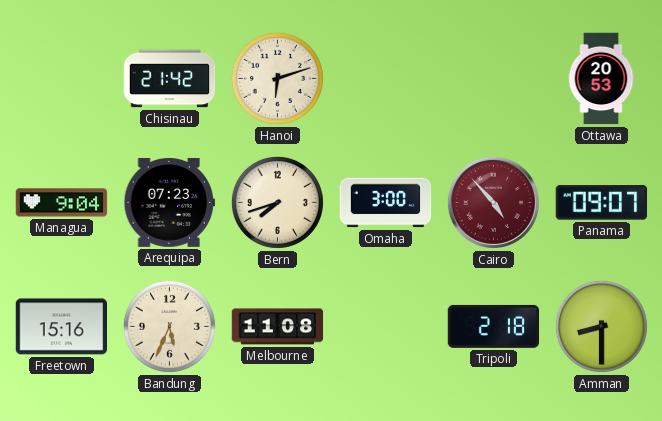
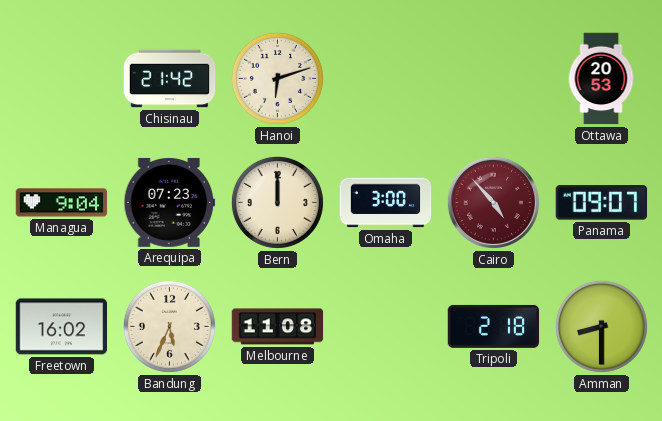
Bern: 7:42 -> 12:00
Freetown: 15:16 -> 16:02
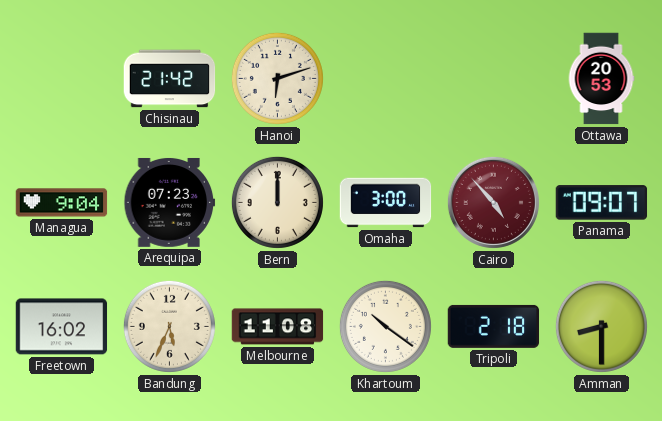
Khartoum: none -> 10:21
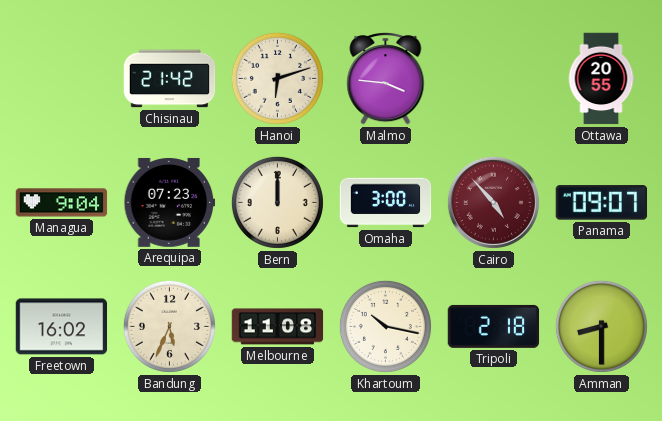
Malmo: none -> 3:46
Ottawa: 20:53 -> 20:55
Khartoum: 10:21 -> 10:17
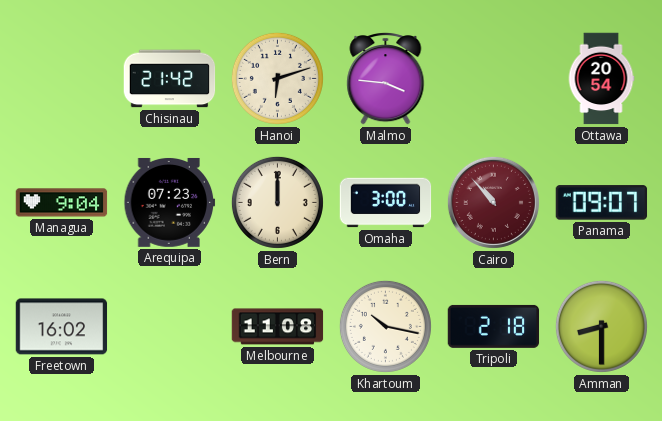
Ottawa: 20:55 -> 20:54
Cairo: 4:53 -> 10:53
Bandung: 5:34 -> none
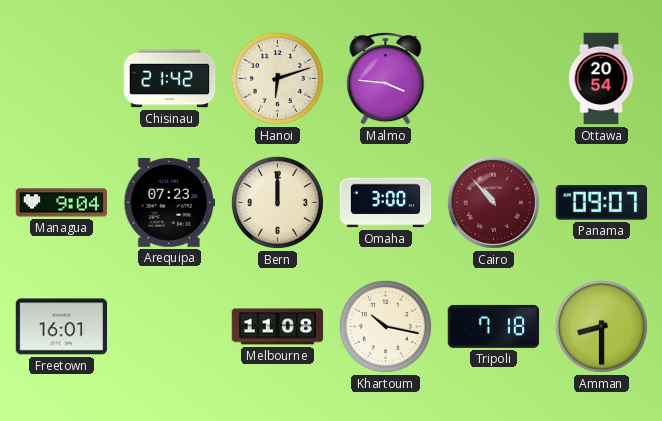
Freetown: 16:02 -> 16:01
Tripoli: 2:18 -> 7:18
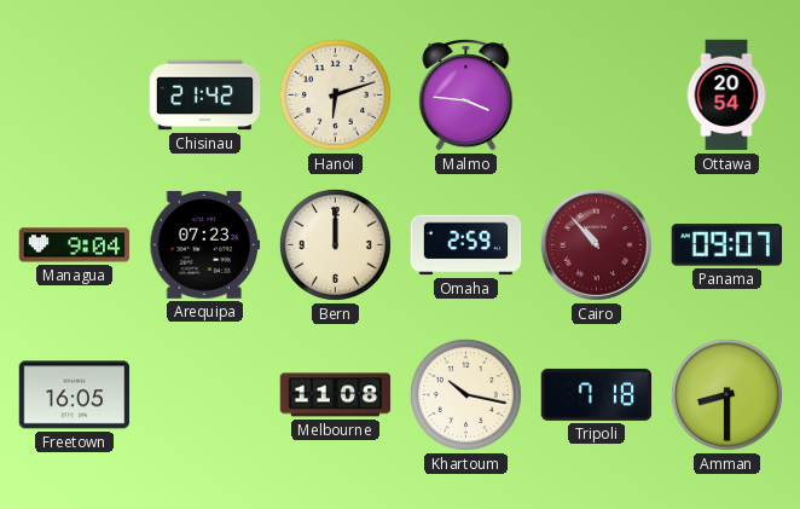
Omaha: 3:00 -> 2:59
Freetown: 16:01 -> 16:05
